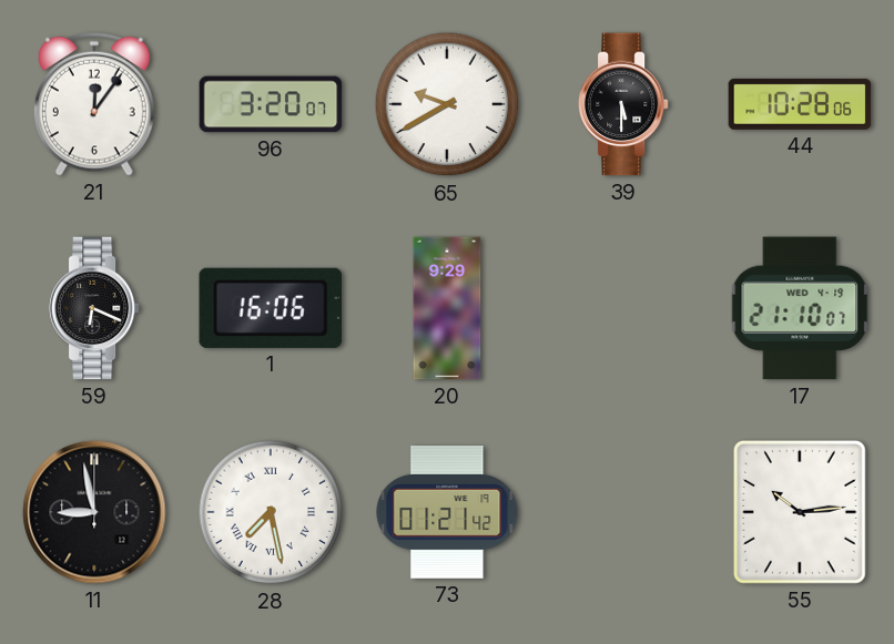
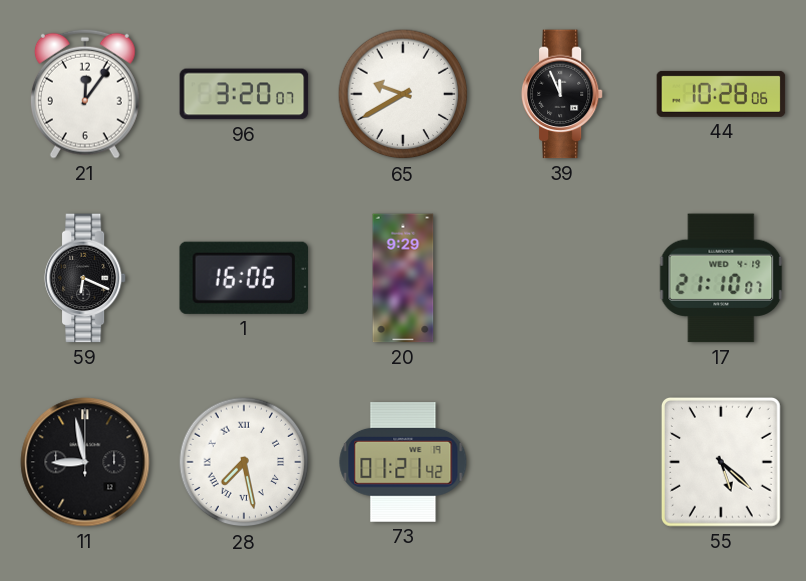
39: 5:30 -> 11:56
55: 10:14 -> 5:22
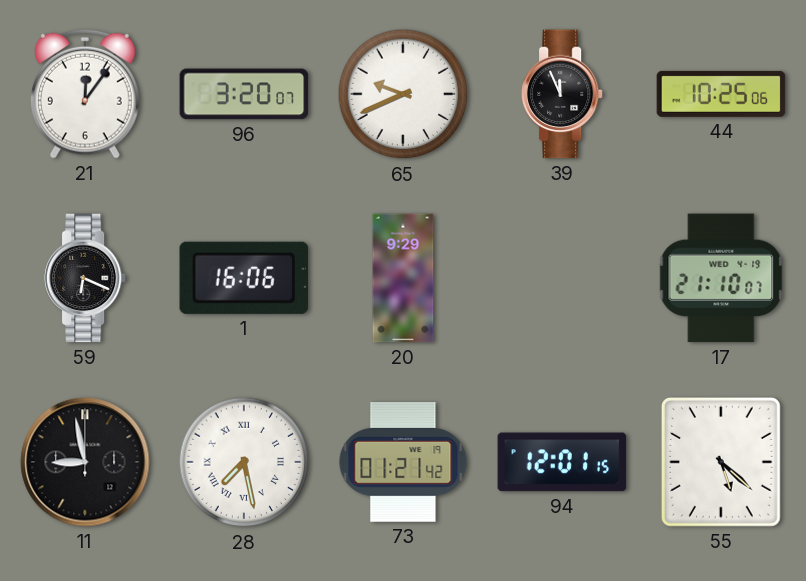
65: 9:40 -> 9:41
44: 10:28 -> 10:25
94: none -> 12:01
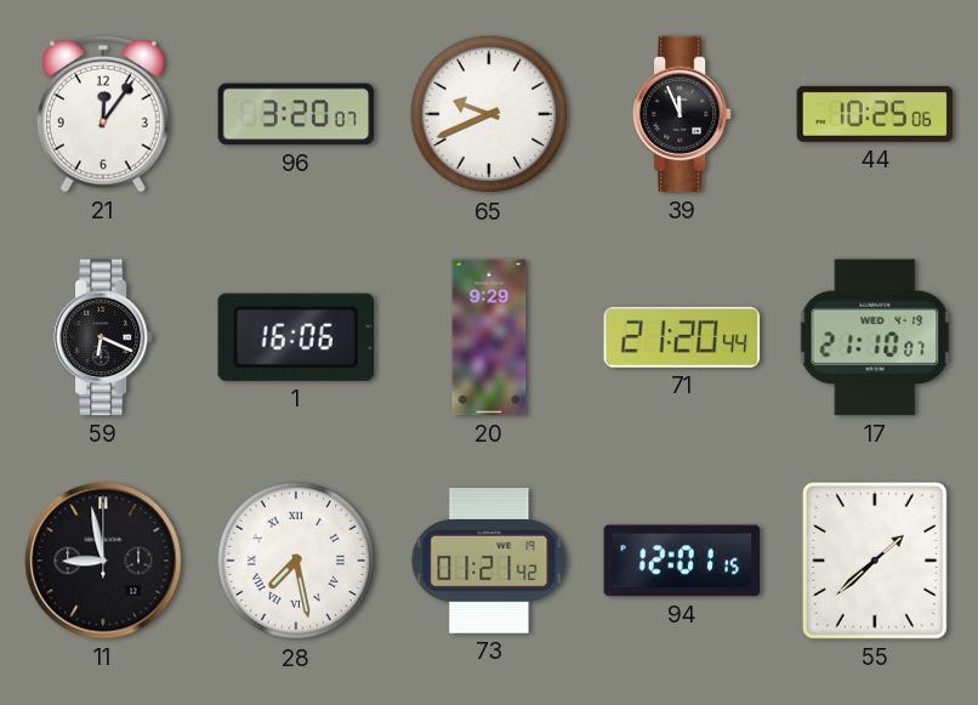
71: none -> 21:20
55: 5:22 -> 1:38
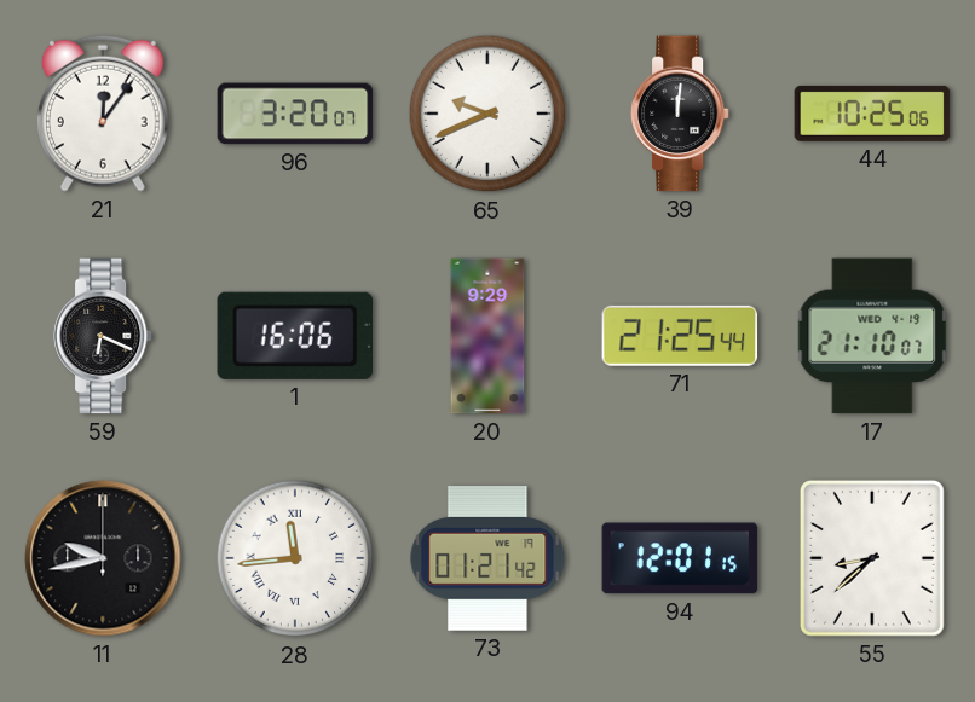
39: 11:56 -> 12:01
71: 21:20 -> 21:25
11: 8:58 -> 9:43
28: 7:28 -> 11:44
55: 1:38 -> 8:38
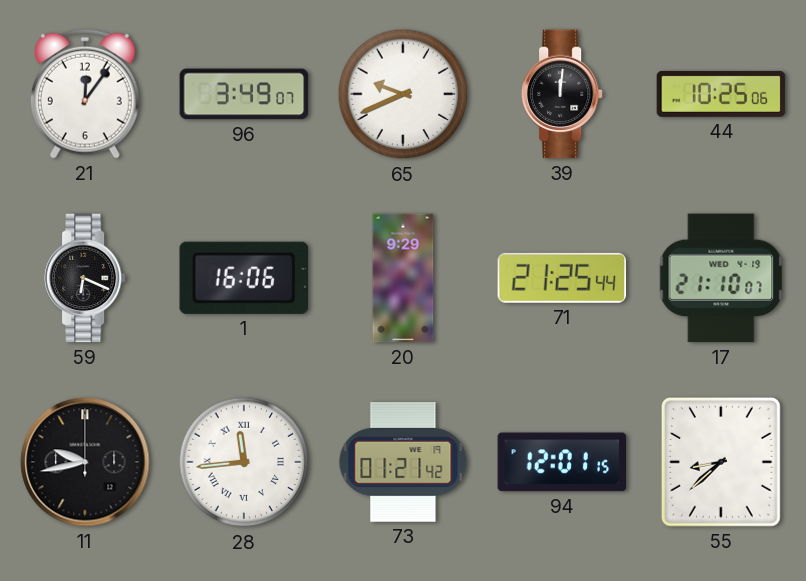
96: 3:20 -> 3:49
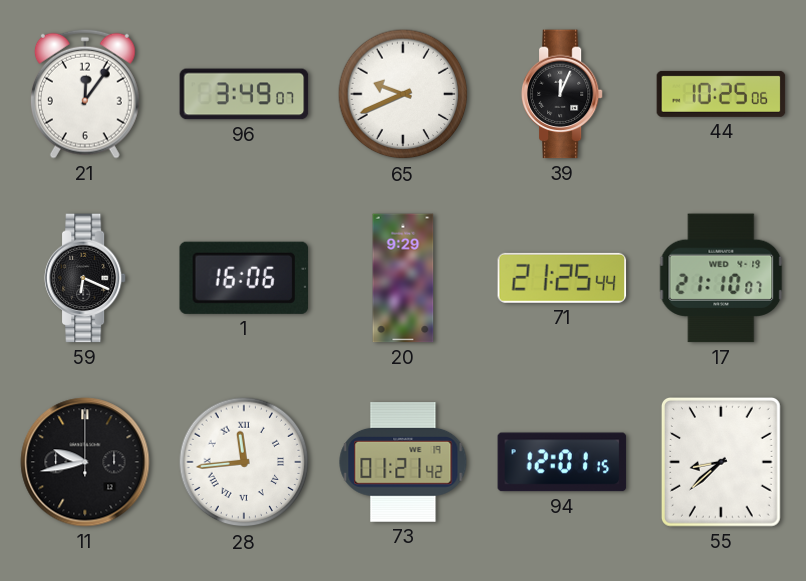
39: 12:01 -> 12:04
